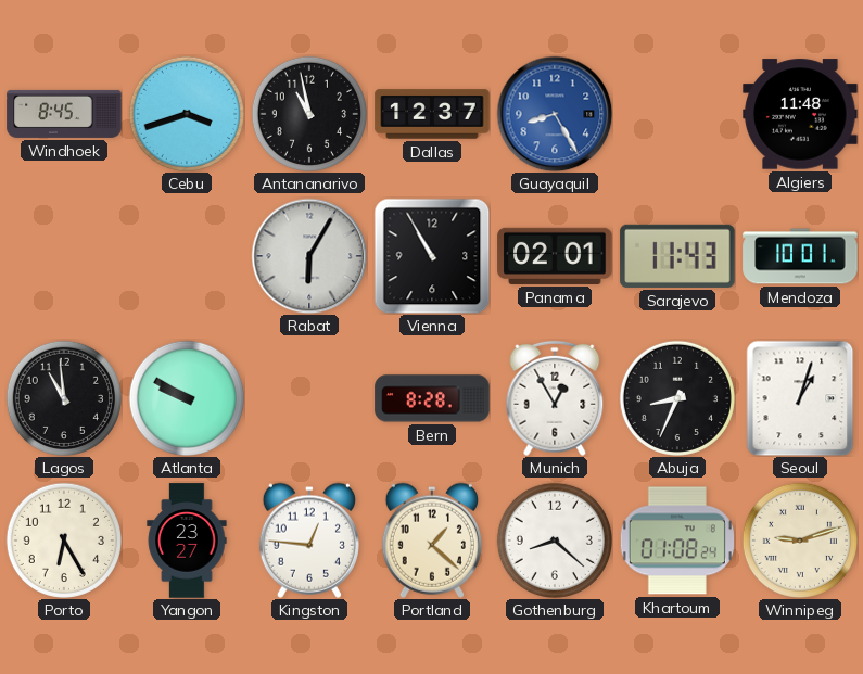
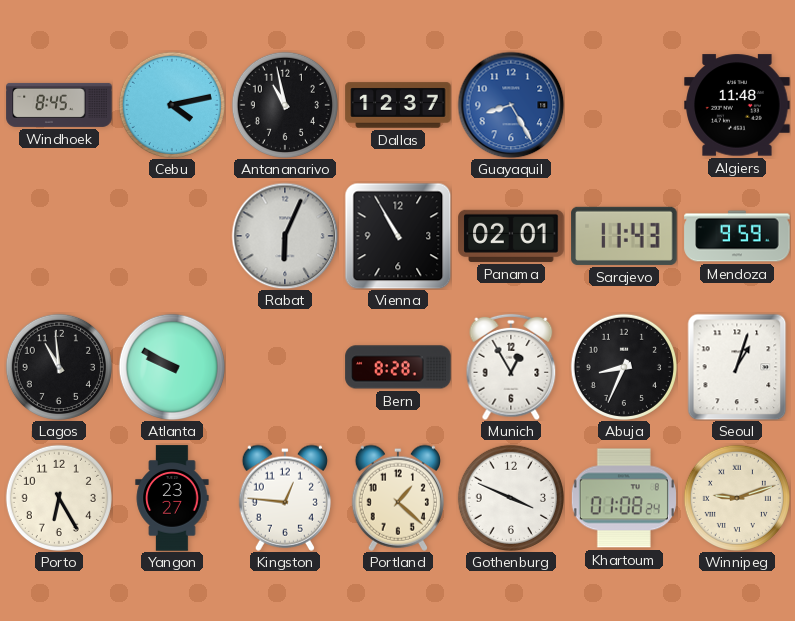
Cebu: 3:42 -> 4:13
Rabat: 6:05 -> 6:04
Mendoza: 10:01 -> 9:59
Gothenburg: 8:22 -> 3:49
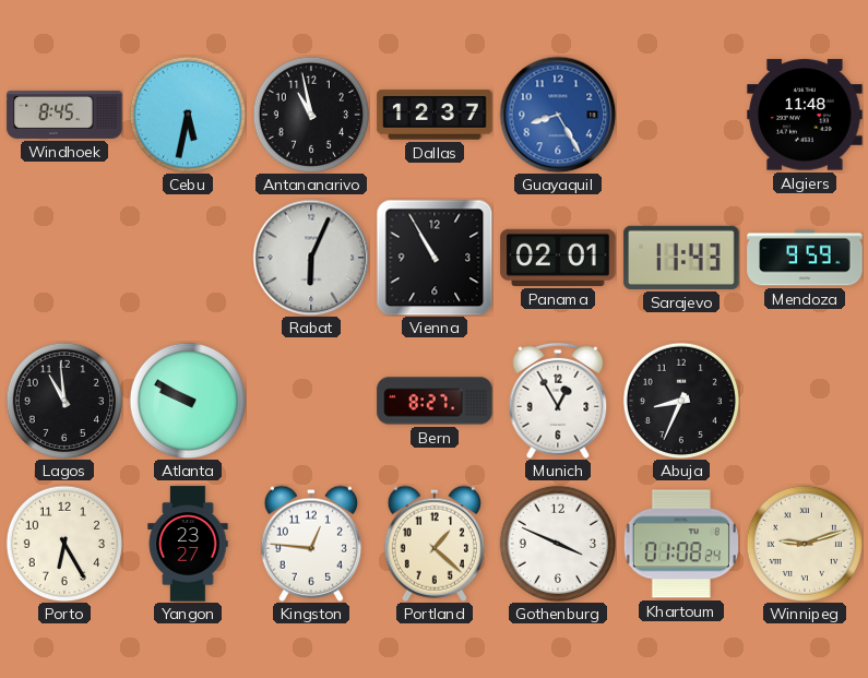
Cebu: 4:13 -> 5:32
Bern: 8:28 -> 8:27
Seoul: 1:03 -> none
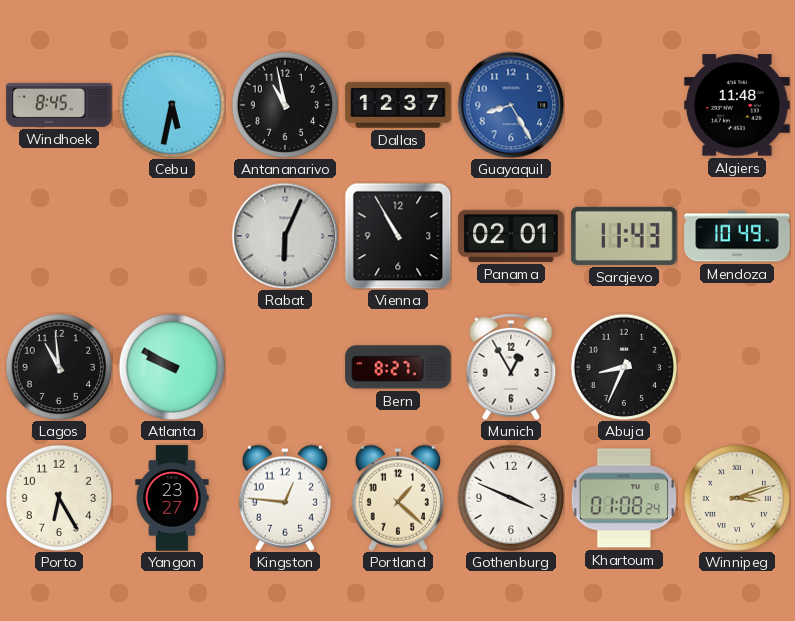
Mendoza: 9:59 -> 10:49
Winnipeg: 9:12 -> 3:12
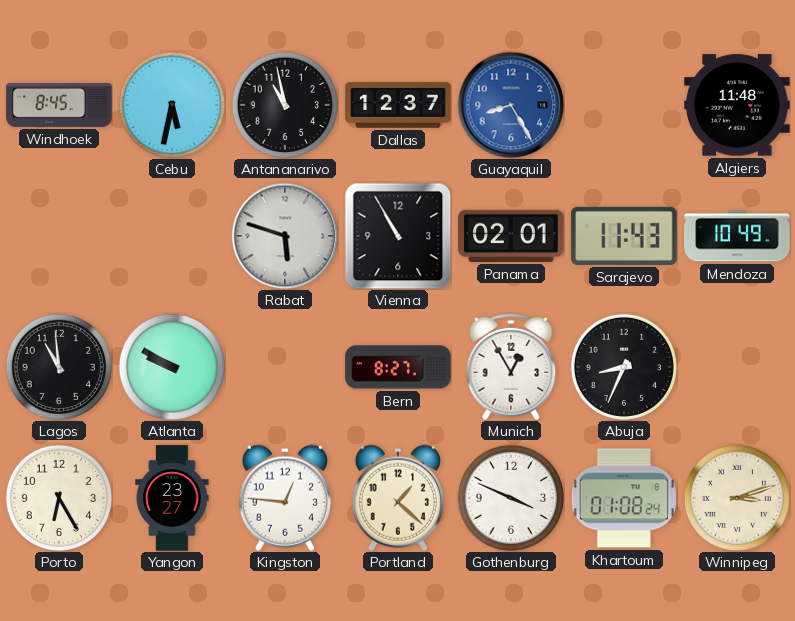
Rabat: 6:04 -> 5:48
